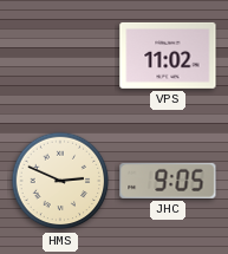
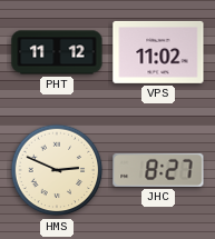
PHT: none -> 11:12
JHC: 9:05 -> 8:27
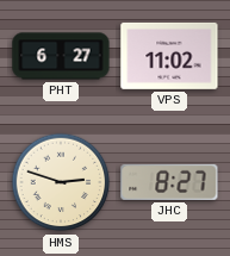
PHT: 11:12 -> 6:27
HMS: 2:49 -> 2:48
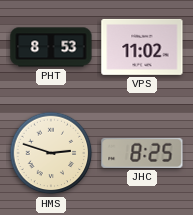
PHT: 6:27 -> 8:53
JHC: 8:27 -> 8:25
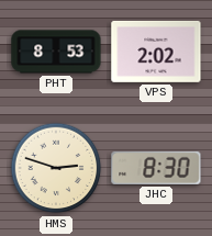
VPS: 11:02 -> 2:02
JHC: 8:25 -> 8:30
